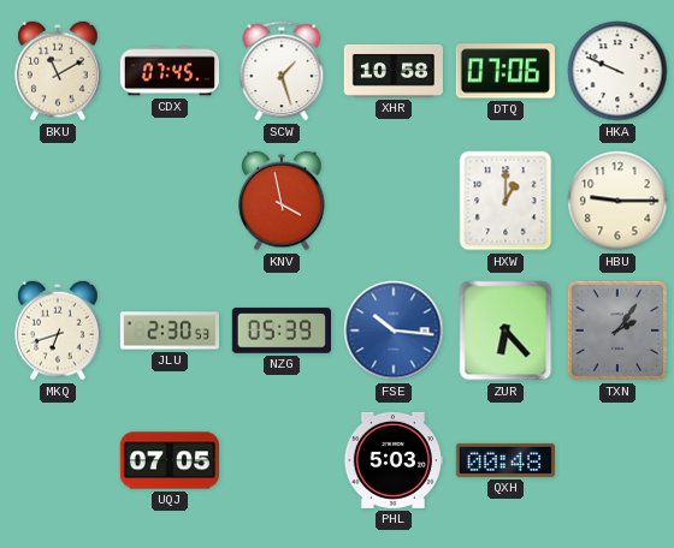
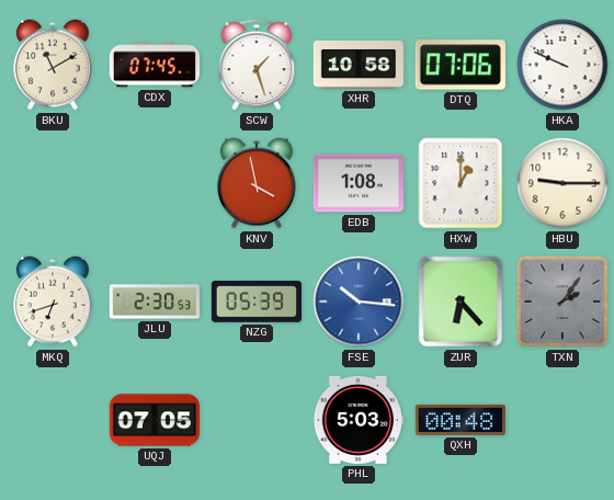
EDB: none -> 1:08
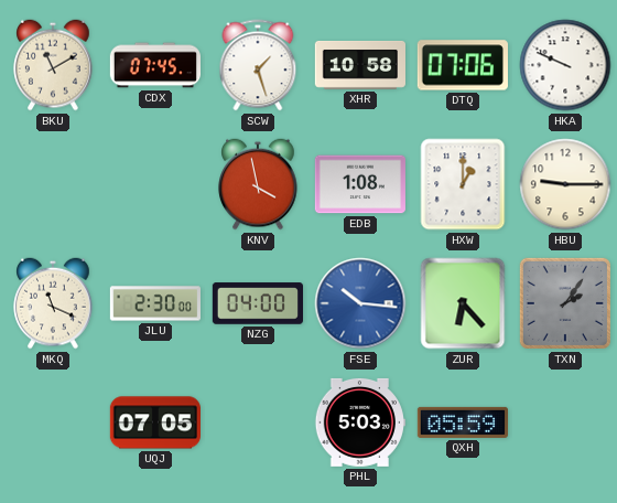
MKQ: 6:42 -> 11:19
JLU: 2:30:53 -> 2:30:00
NZG: 05:39 -> 04:00
QXH: 00:48 -> 05:59
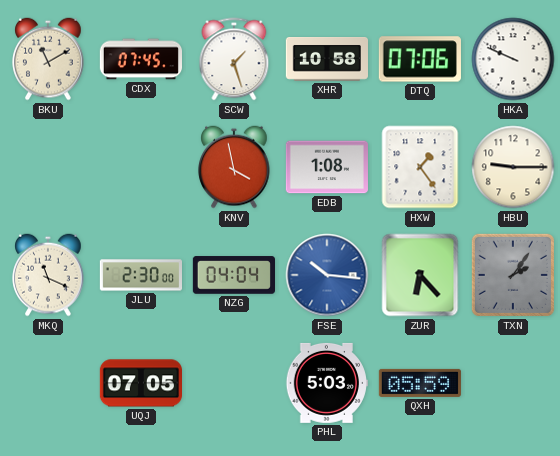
HXW: 1:00 -> 1:24
NZG: 04:00 -> 04:04
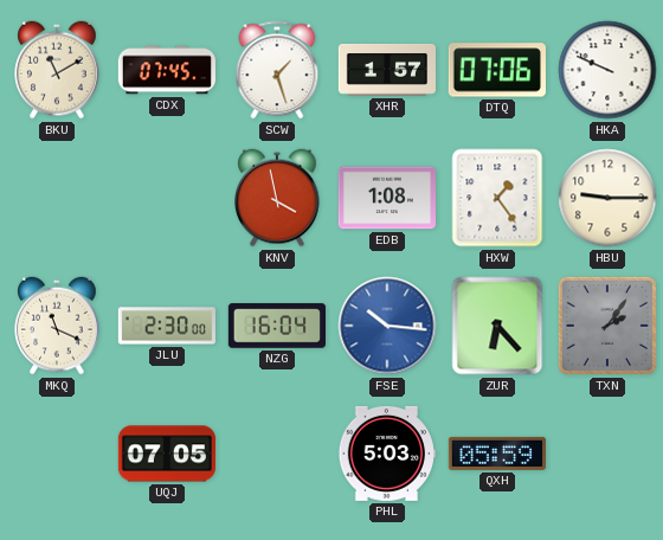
XHR: 10:58 -> 1:57
NZG: 04:04 -> 16:04
